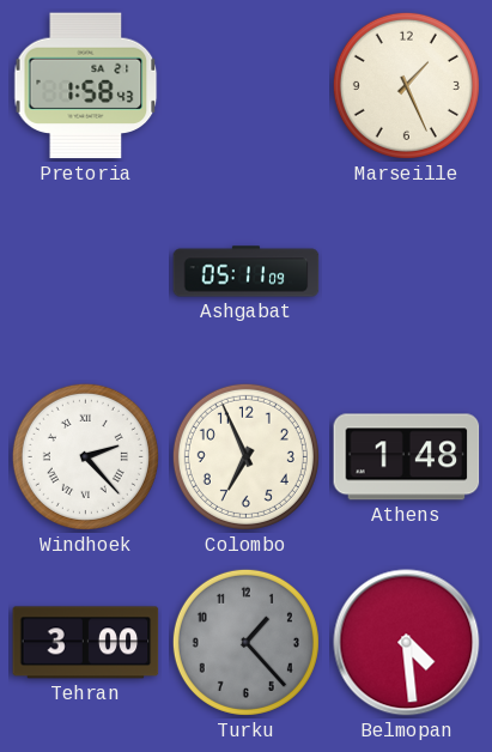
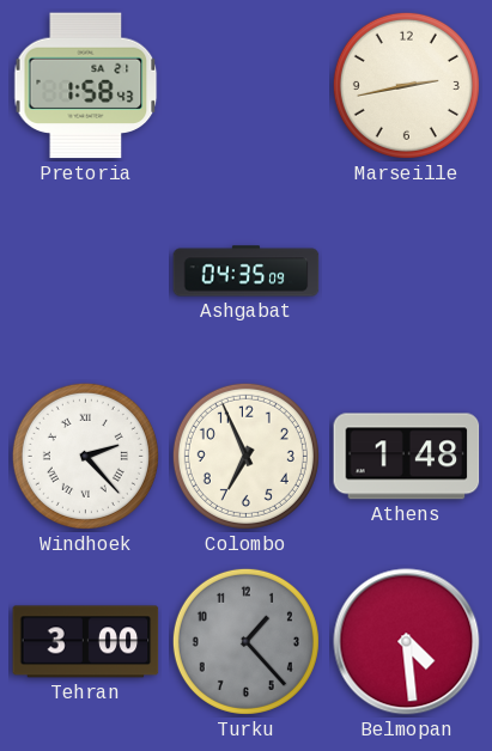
Marseille: 1:26 -> 2:43
Ashgabat: 05:11 -> 04:35
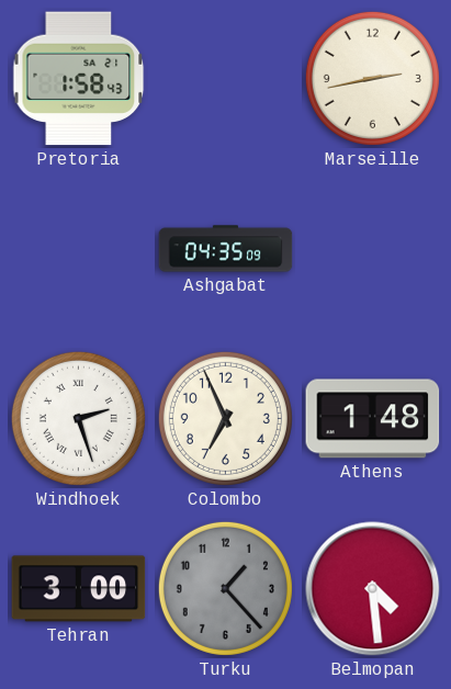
Windhoek: 2:23 -> 2:27
